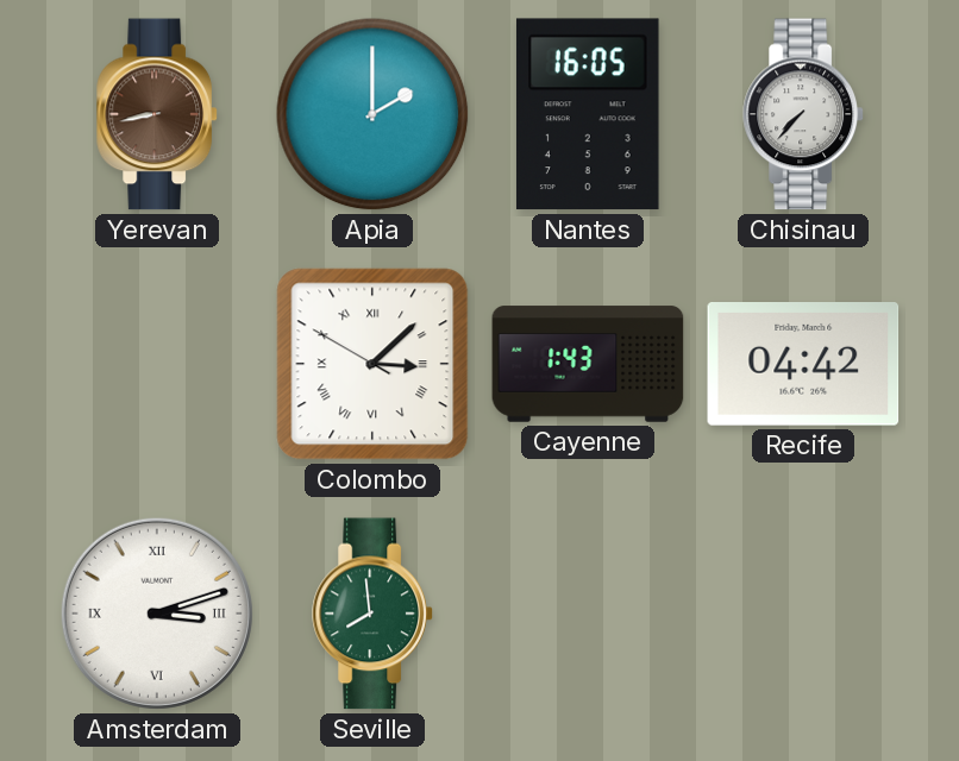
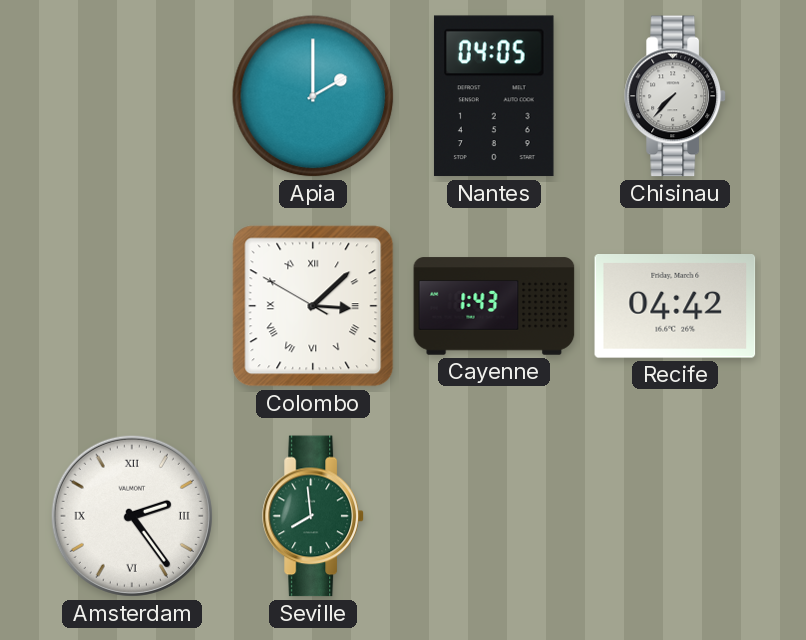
Yerevan: 8:43 -> none
Nantes: 16:05 -> 04:05
Amsterdam: 3:12 -> 2:24
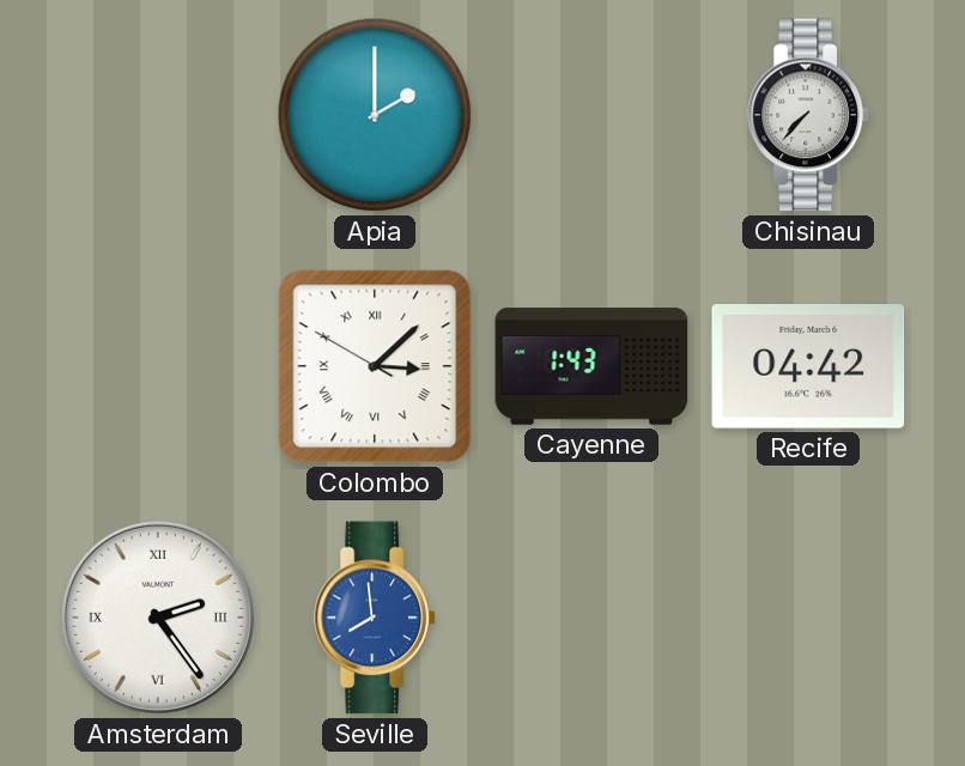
Nantes: 04:05 -> none
Seville dial: green -> blue
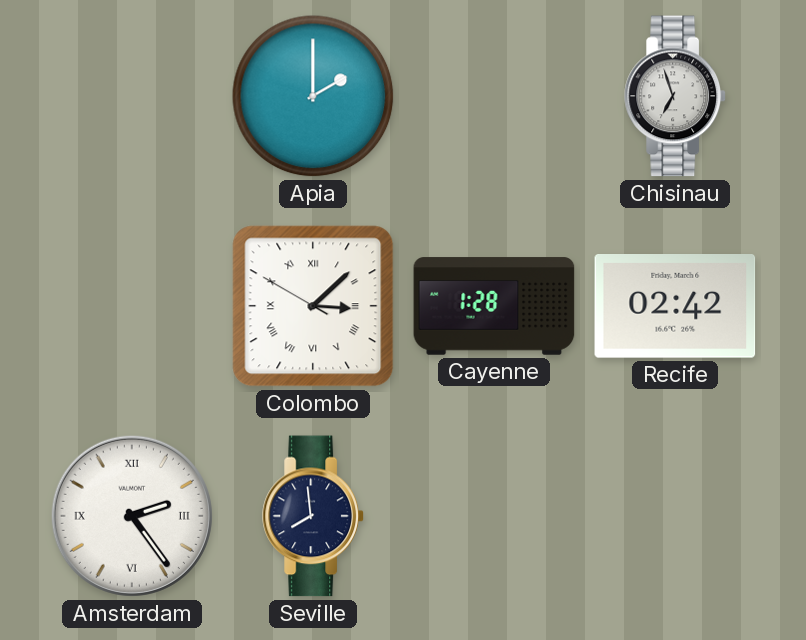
Chisinau: 7:37 -> 6:57
Cayenne: 1:43 -> 1:28
Recife: 04:42 -> 02:42
Seville dial: blue -> navy
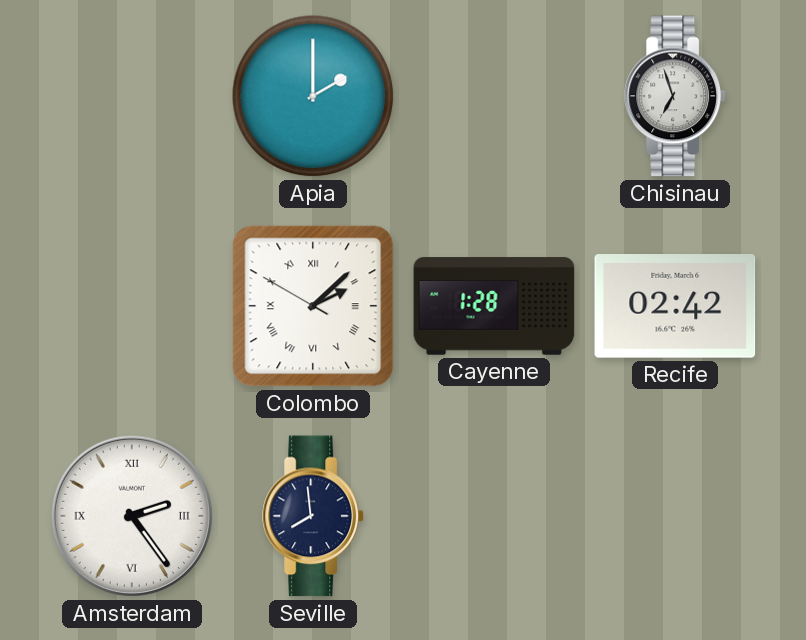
Colombo: 3:07 -> 2:07
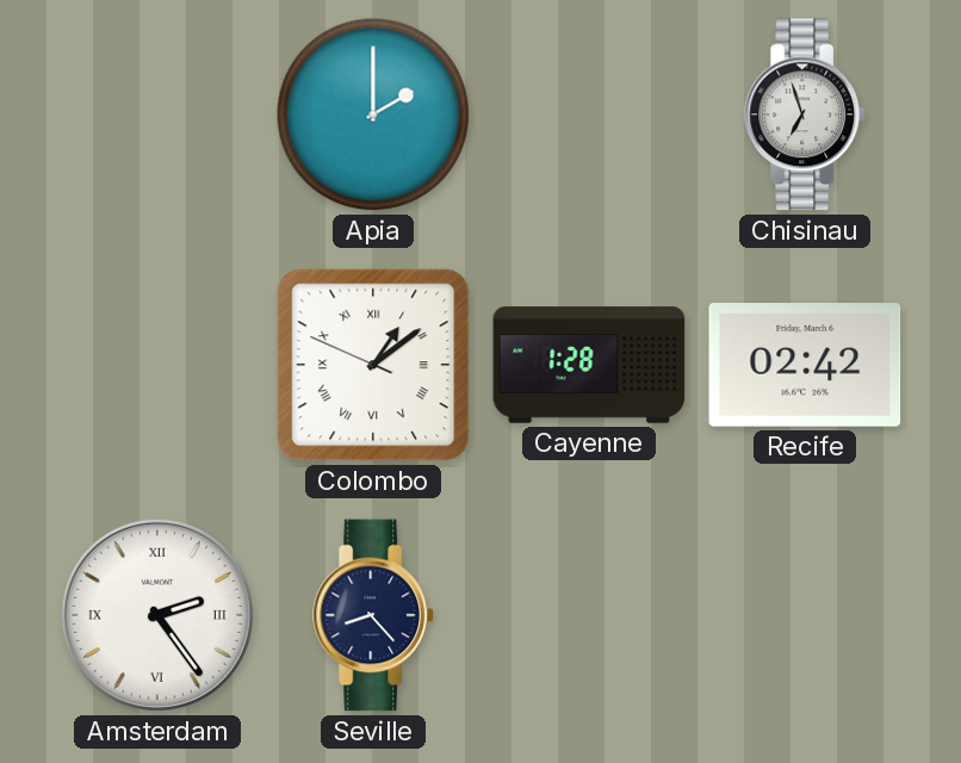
Colombo: 2:07 -> 1:08
Seville: 7:59 -> 8:23
